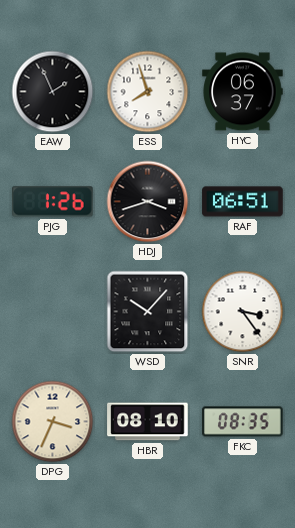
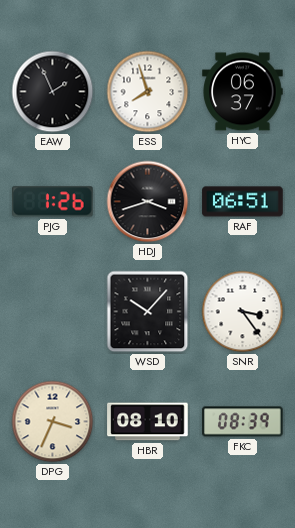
FKC: 08:35 -> 08:39
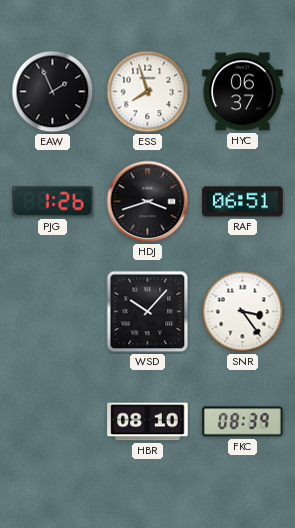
DPG: 3:34 -> none
